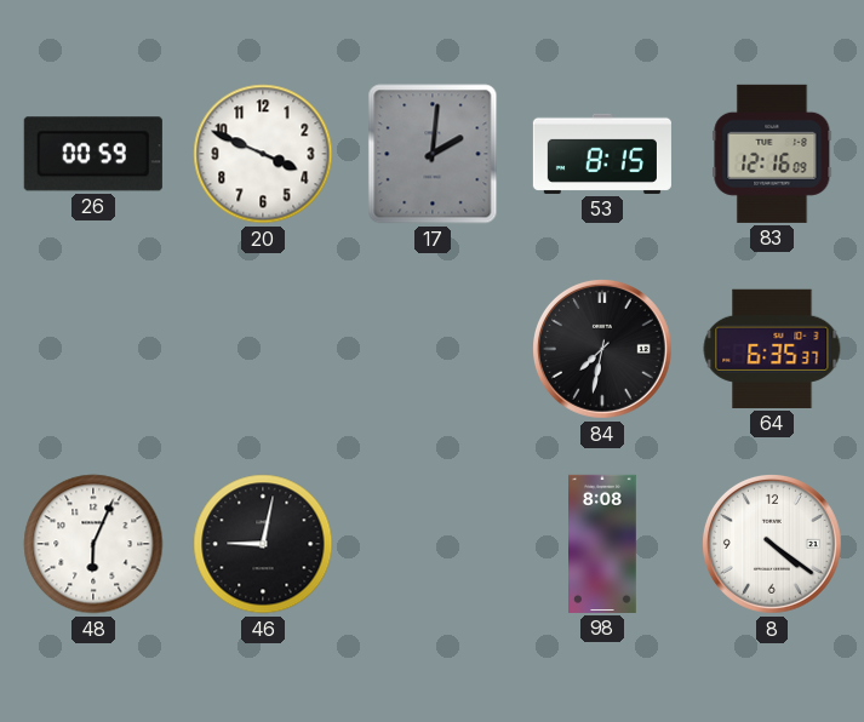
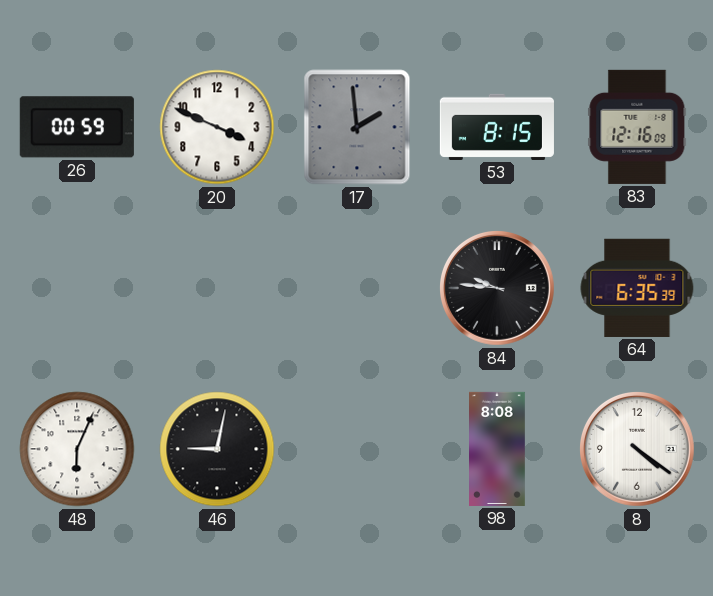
17: 2:01 -> 1:59
84: 7:32 -> 9:46
64: 6:35:37 -> 6:35:39
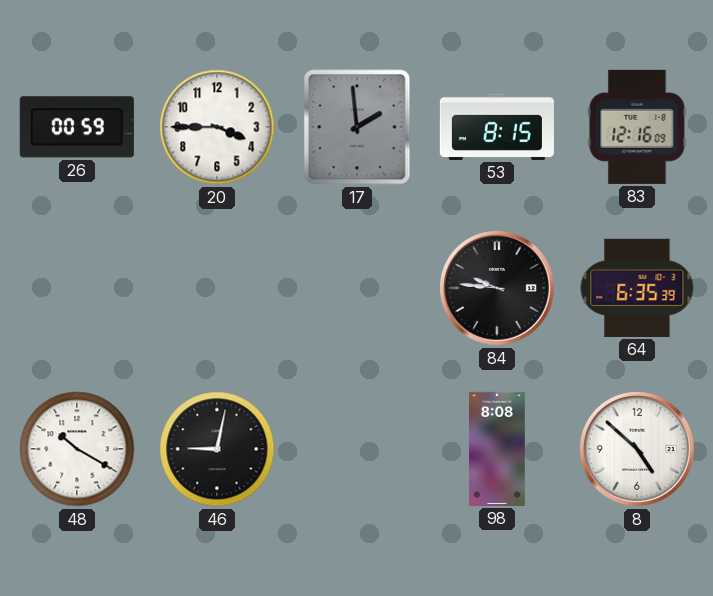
20: 3:49 -> 3:45
48: 6:04 -> 10:20
8: 4:21 -> 4:52
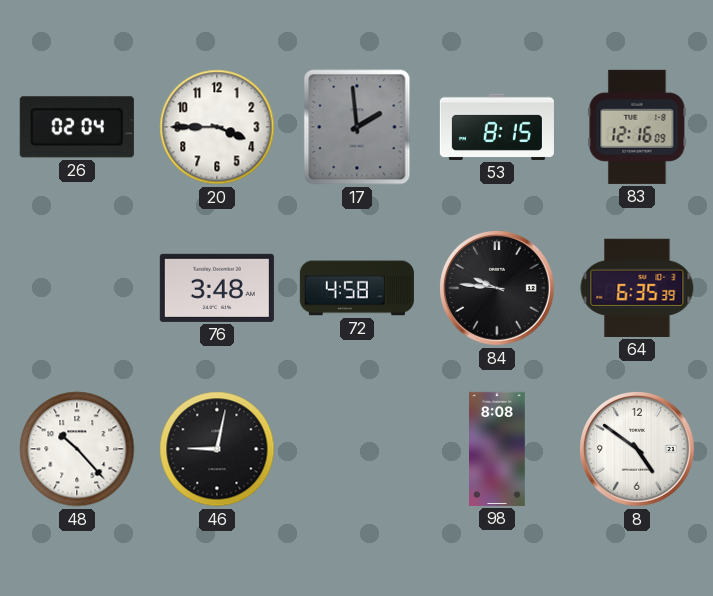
26: 00:59 -> 02:04
76: none -> 3:48
72: none -> 4:58
48: 10:20 -> 10:23
8: 4:52 -> 4:51
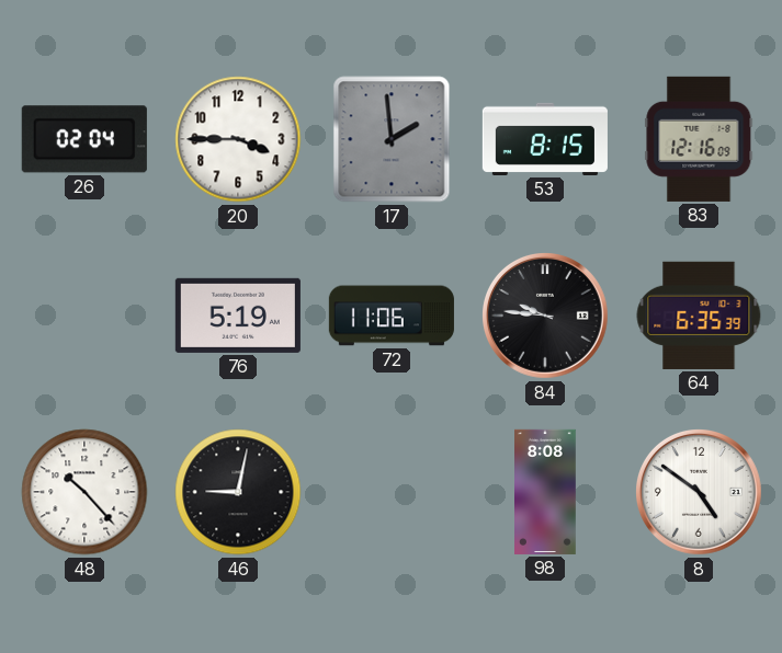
76: 3:48 -> 5:19
72: 4:58 -> 11:06
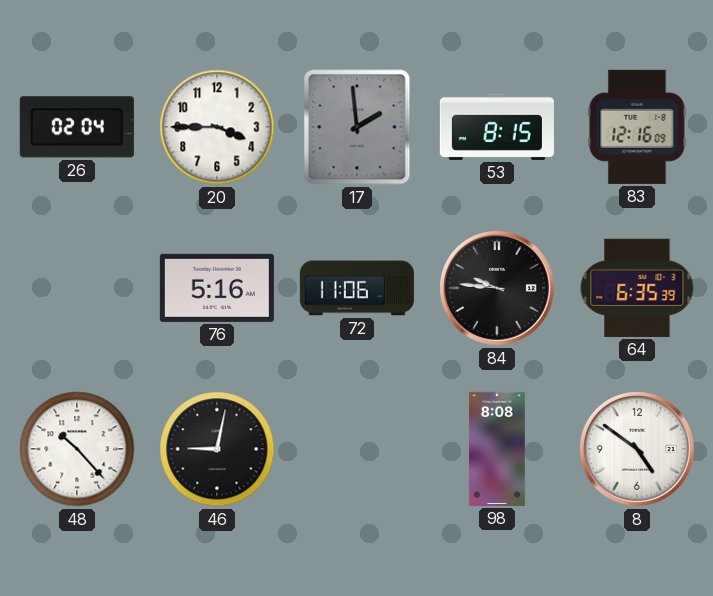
76: 5:19 -> 5:16
